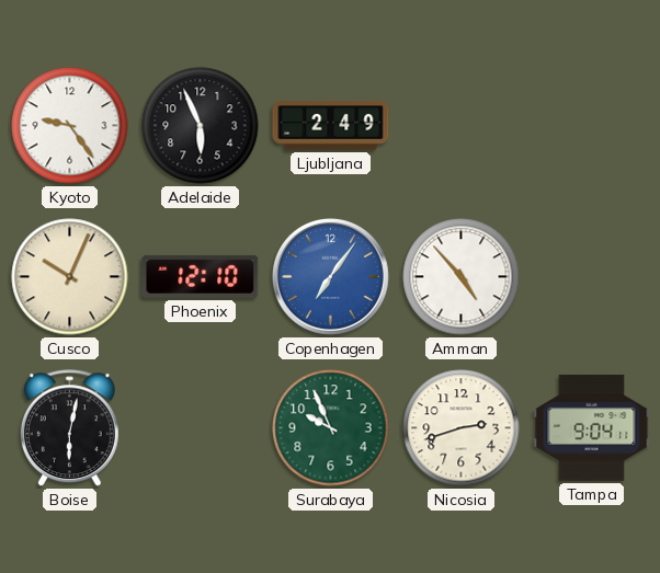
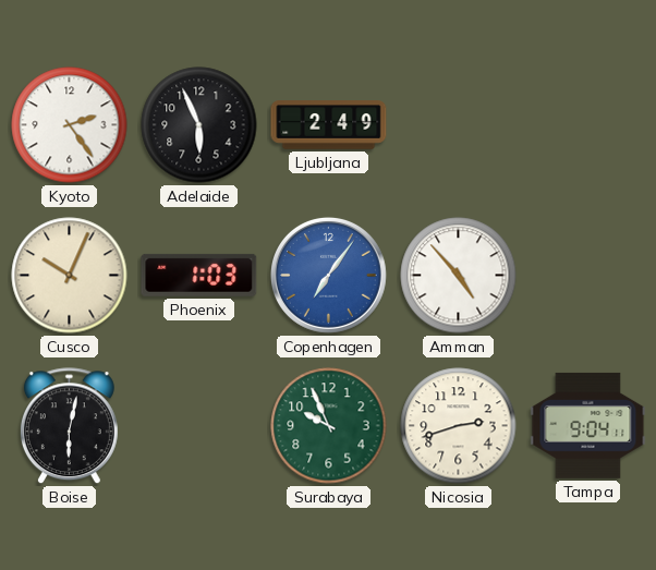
Kyoto: 9:24 -> 2:24
Phoenix: 12:10 -> 1:03
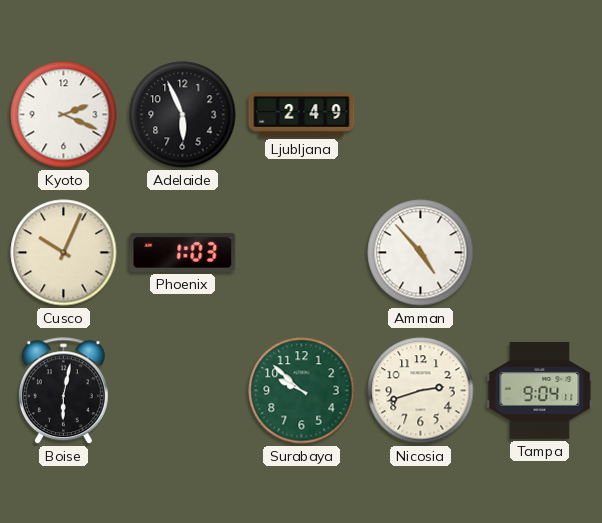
Kyoto: 2:24 -> 2:19
Copenhagen: 7:06 -> none
Surabaya: 9:56 -> 9:52
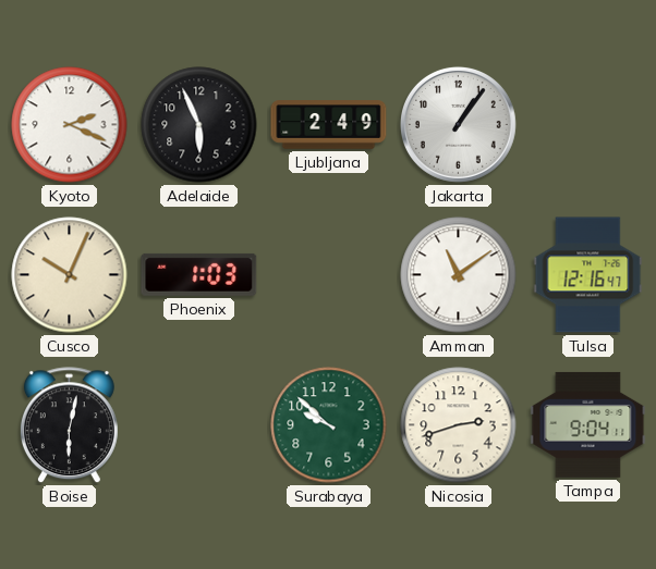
Jakarta: none -> 1:06
Amman: 4:53 -> 11:09
Tulsa: none -> 12:16
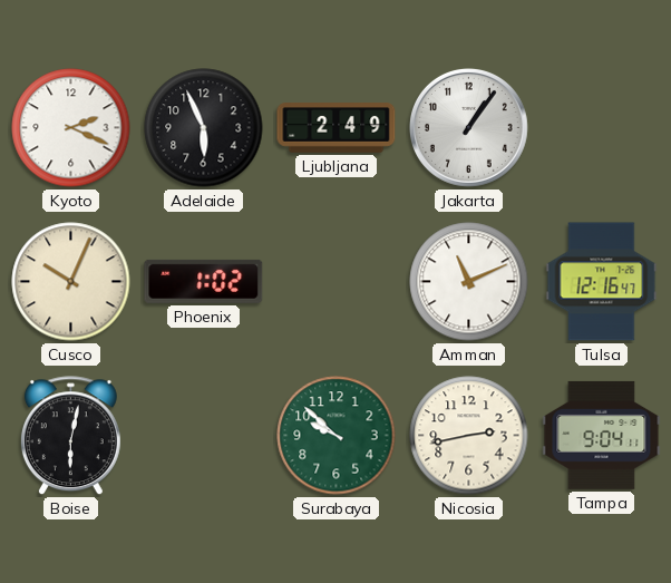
Phoenix: 1:03 -> 1:02
Amman: 11:09 -> 11:11
Nicosia: 2:42 -> 2:43
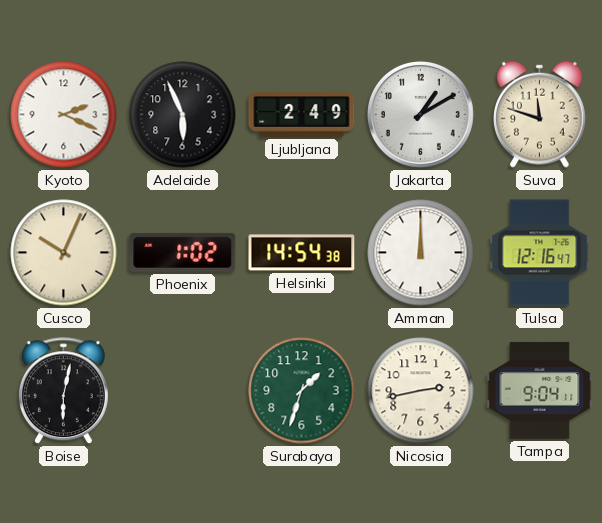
Jakarta: 1:06 -> 1:10
Suva: none -> 11:48
Helsinki: none -> 14:54
Amman: 11:11 -> 12:00
Surabaya: 9:52 -> 1:33
